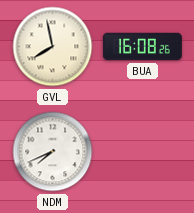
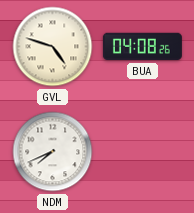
GVL: 7:58 -> 4:48
BUA: 16:08 -> 04:08
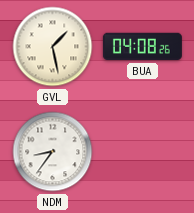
GVL: 4:48 -> 1:28
NDM: 7:41 -> 8:36
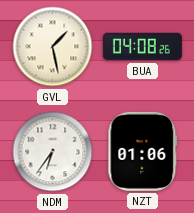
NDM: 8:36 -> 6:36
NZT: none -> 01:06
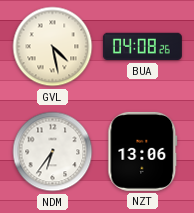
GVL: 1:28 -> 4:28
NZT: 01:06 -> 13:06
